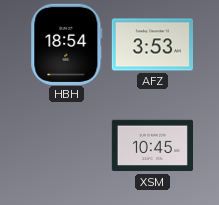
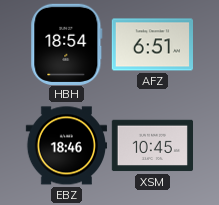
AFZ: 3:53 -> 6:51
EBZ: none -> 18:46
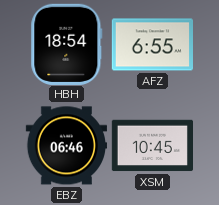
AFZ: 6:51 -> 6:55
EBZ: 18:46 -> 06:46
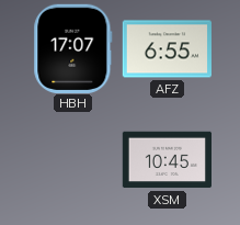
HBH: 18:54 -> 17:07
EBZ: 06:46 -> none
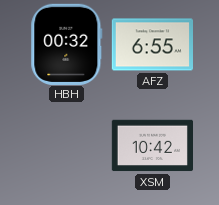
HBH: 17:07 -> 00:32
XSM: 10:45 -> 10:42
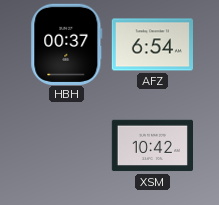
HBH: 00:32 -> 00:37
AFZ: 6:55 -> 6:54
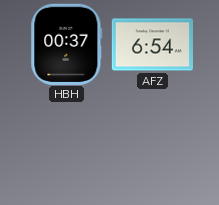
XSM: 10:42 -> none
